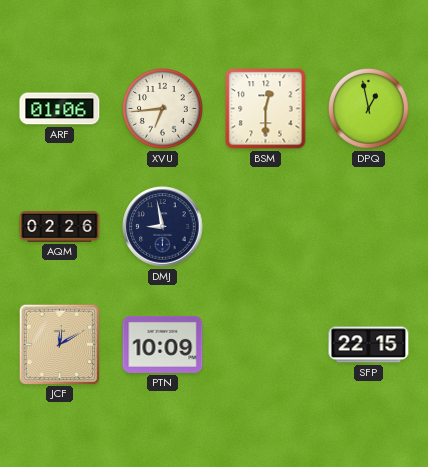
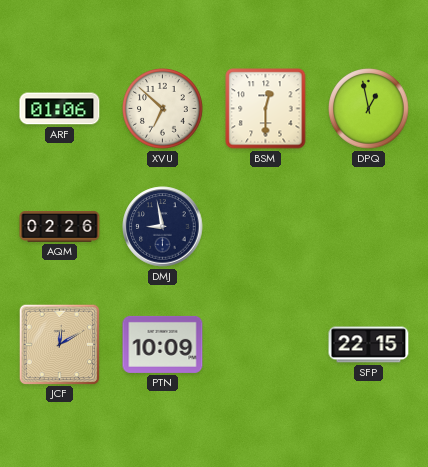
XVU: 6:44 -> 6:52
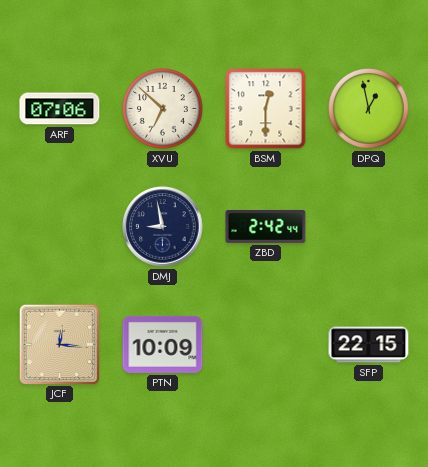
ARF: 01:06 -> 07:06
AQM: 02:26 -> none
ZBD: none -> 2:42
JCF: 12:10 -> 12:16
